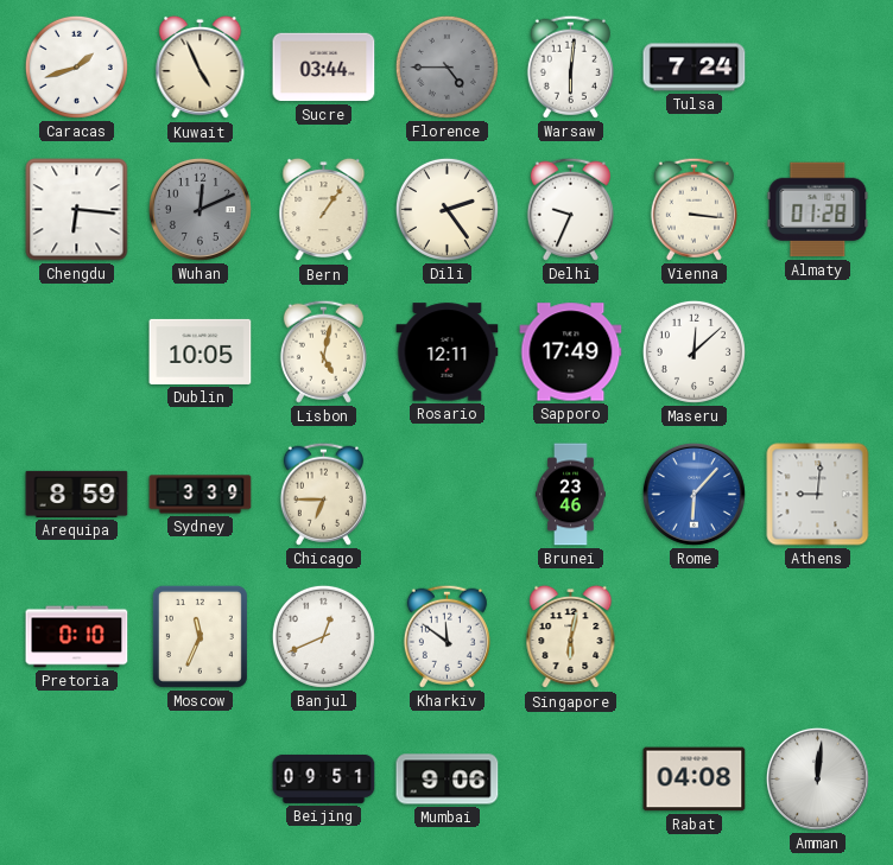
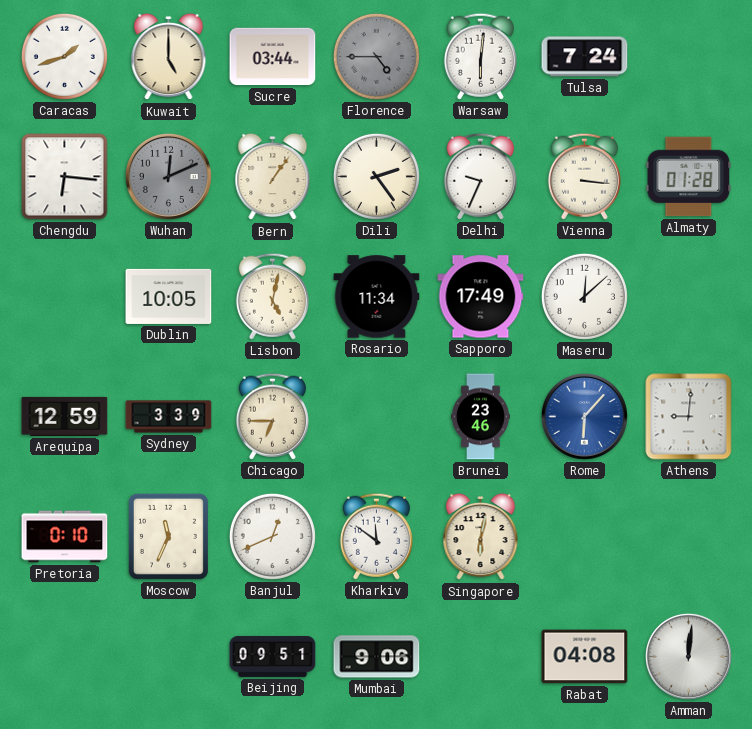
Kuwait: 4:56 -> 5:00
Rosario: 12:11 -> 11:34
Arequipa: 8:59 -> 12:59
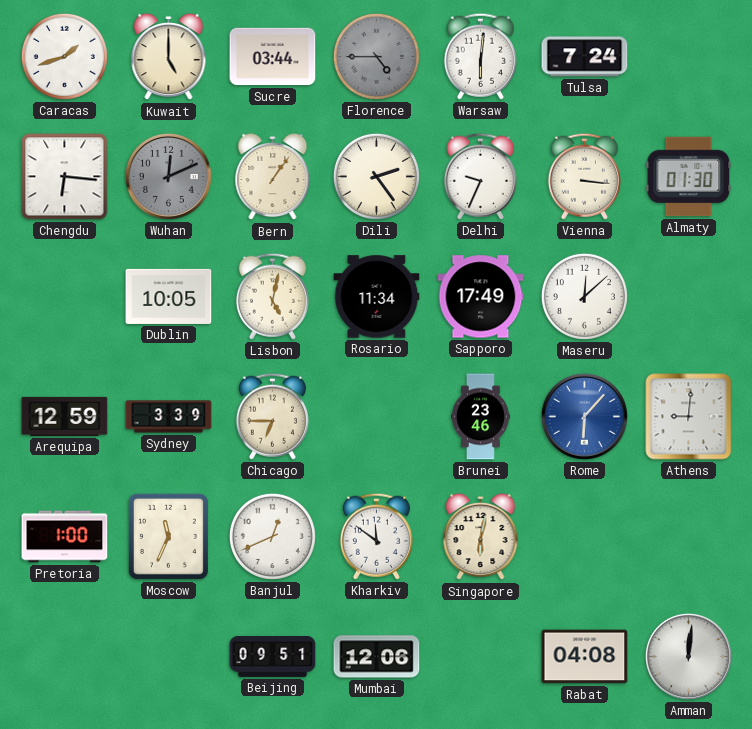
Almaty: 01:28 -> 01:30
Pretoria: 0:10 -> 1:00
Mumbai: 9:06 -> 12:06
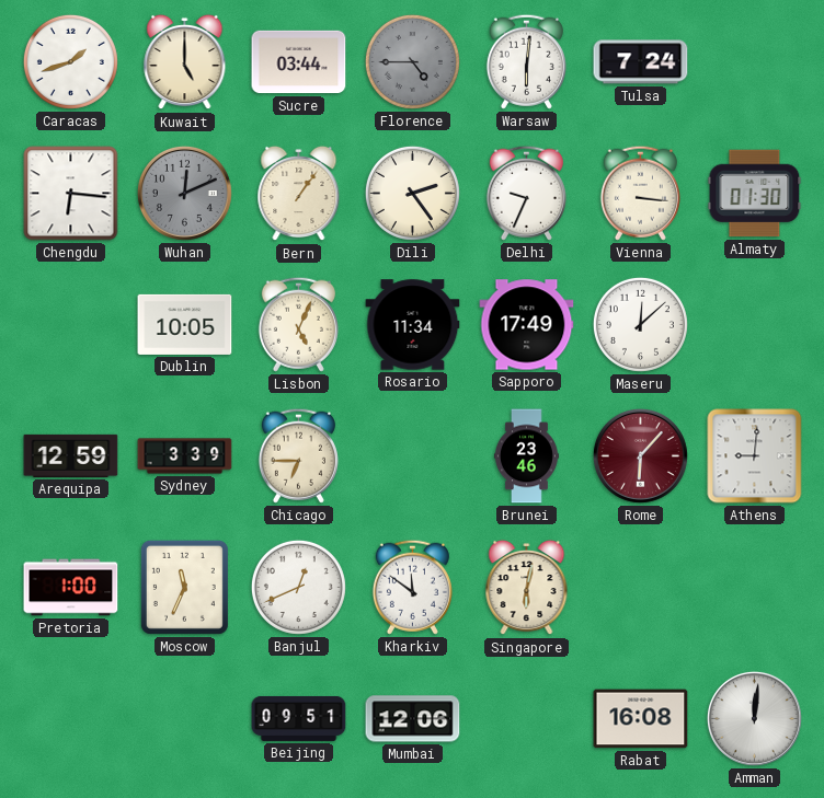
Lisbon: 5:02 -> 5:04
Rome dial: blue -> burgundy
Rabat: 04:08 -> 16:08
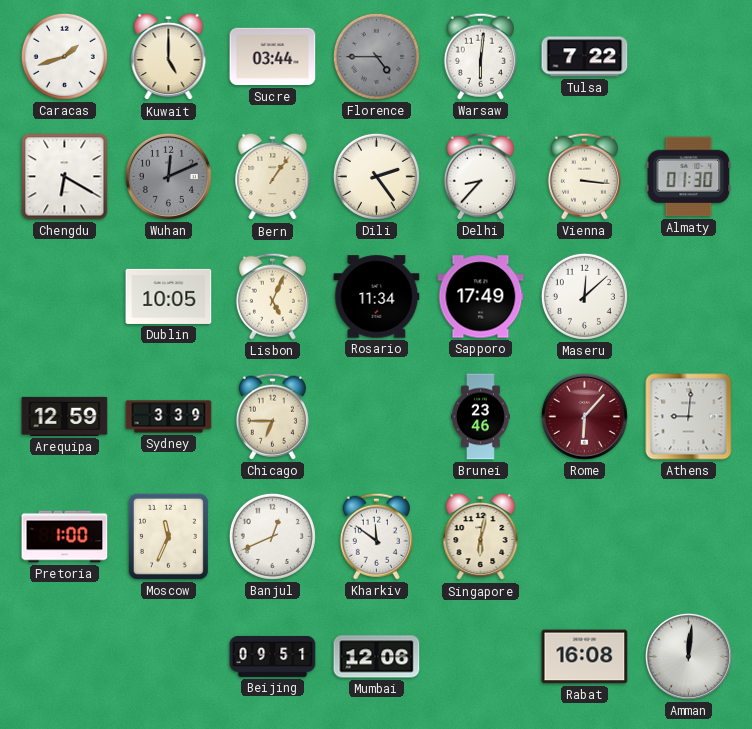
Tulsa: 7:24 -> 7:22
Chengdu: 6:16 -> 6:20
Delhi: 9:34 -> 8:37
